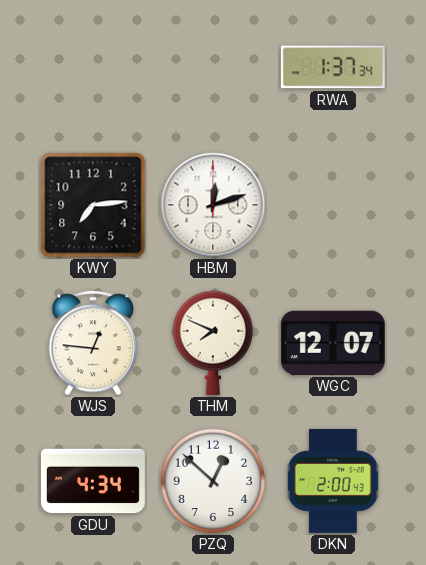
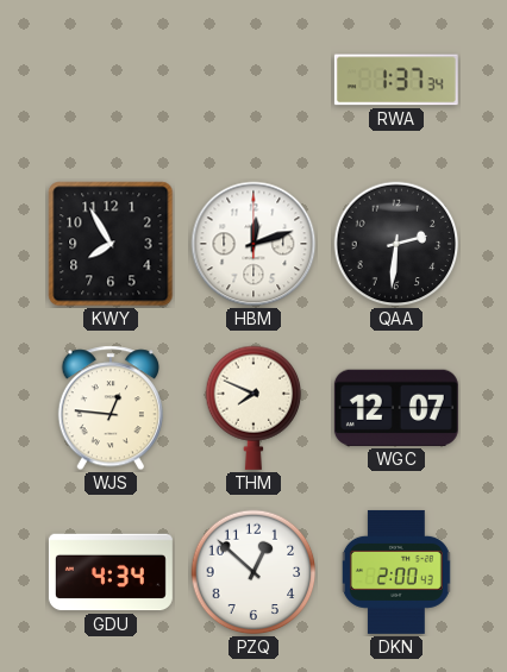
KWY: 7:14 -> 7:55
QAA: none -> 2:31
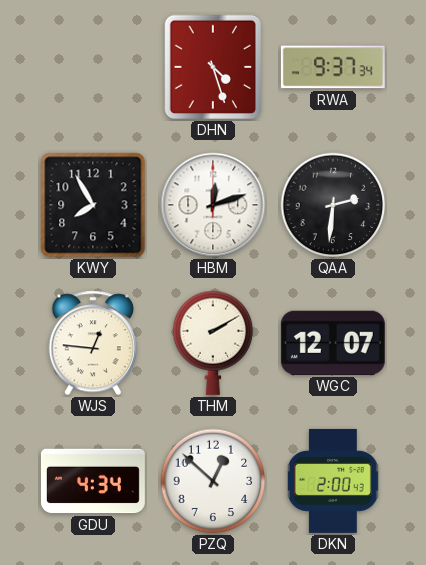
DHN: none -> 4:27
RWA: 1:37 -> 9:37
THM: 7:49 -> 2:10
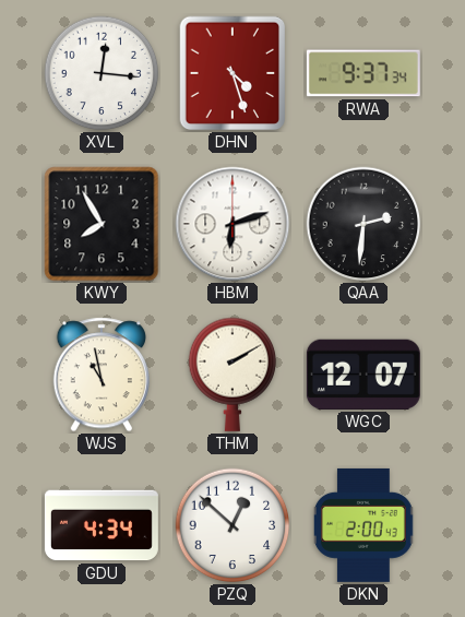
XVL: none -> 12:16
HBM: 12:12 -> 6:12
WJS: 12:46 -> 10:58
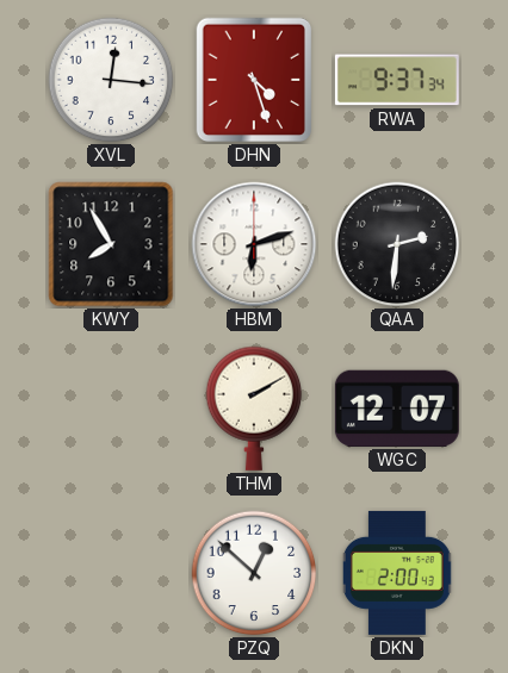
WJS: 10:58 -> none
GDU: 4:34 -> none
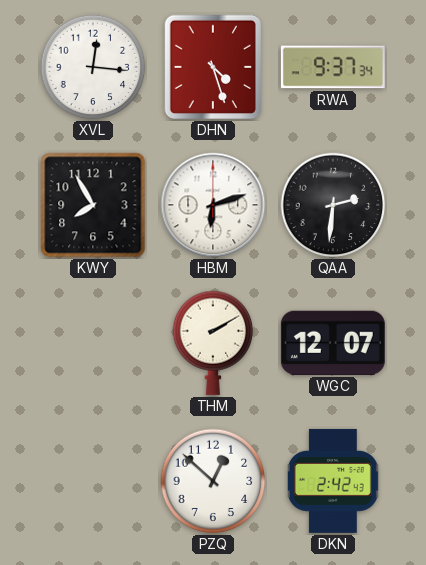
DKN: 2:00 -> 2:42
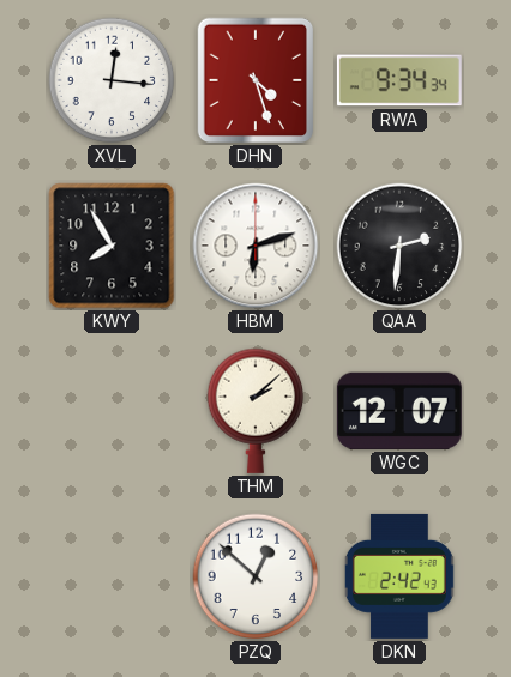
RWA: 9:37 -> 9:34
THM: 2:10 -> 2:08
